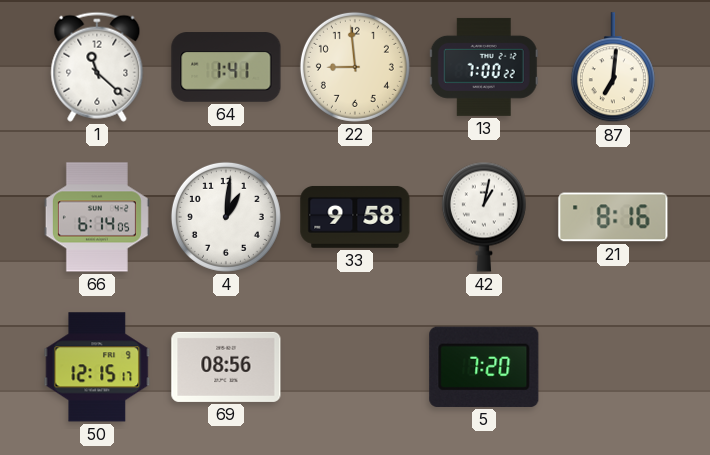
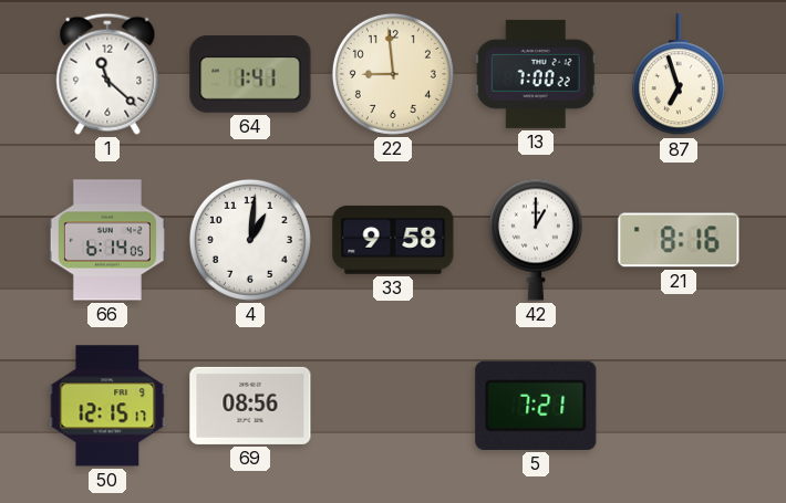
87: 7:01 -> 6:57
42: 1:02 -> 1:00
5: 7:20 -> 7:21
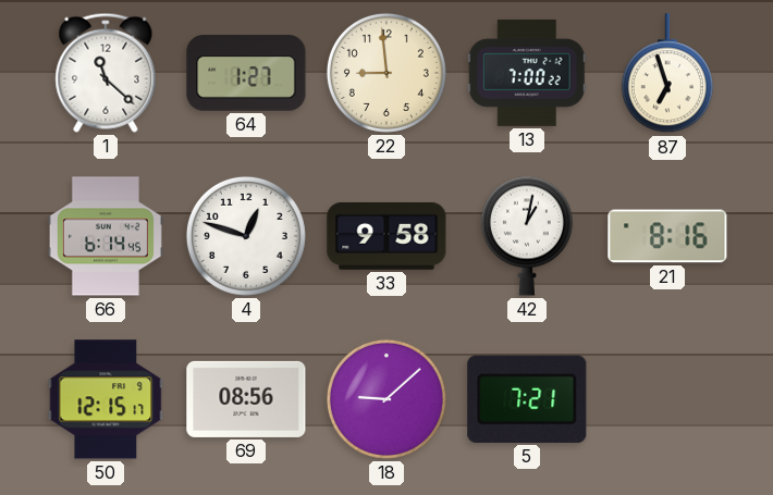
64: 1:41 -> 1:27
66: 6:14:05 -> 6:14:45
4: 1:01 -> 12:48
42: 1:00 -> 1:02
18: none -> 9:08
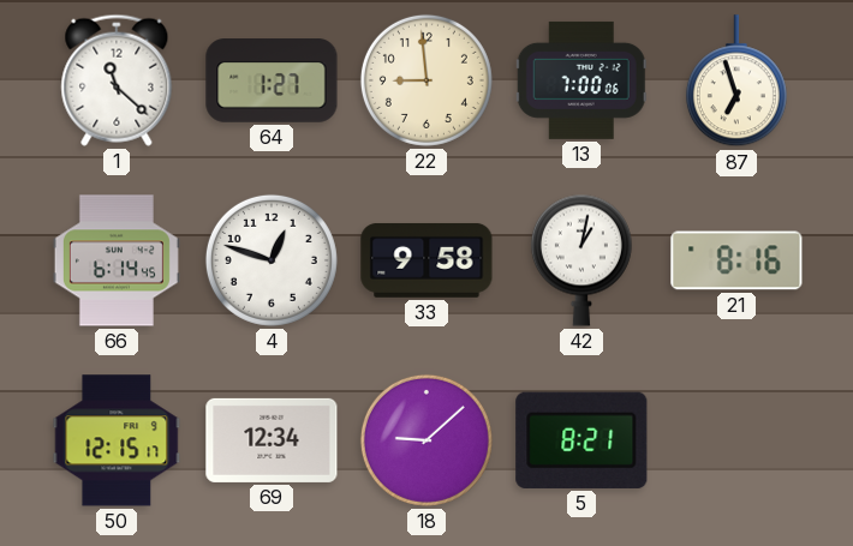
13: 7:00:22 -> 7:00:06
69: 08:56 -> 12:34
5: 7:21 -> 8:21
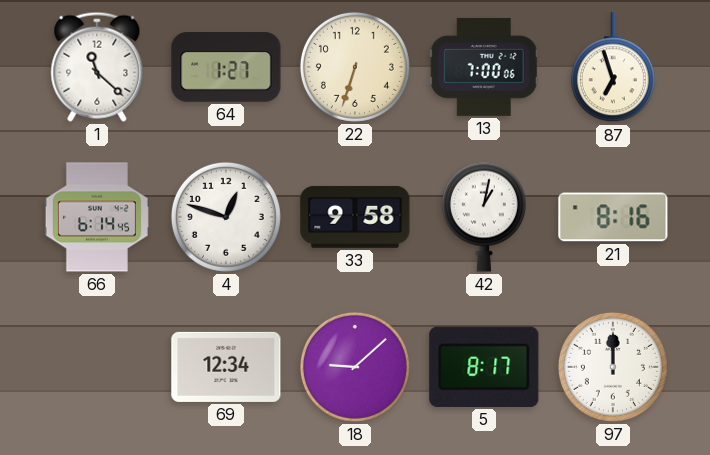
22: 8:59 -> 6:33
50: 12:15 -> none
5: 8:21 -> 8:17
97: none -> 12:00
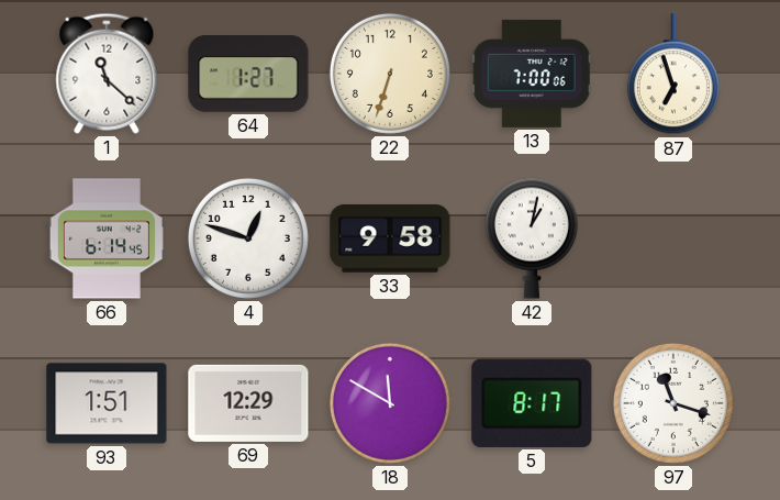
21: 8:16 -> none
93: none -> 1:51
69: 12:34 -> 12:29
18: 9:08 -> 11:50
97: 12:00 -> 11:18
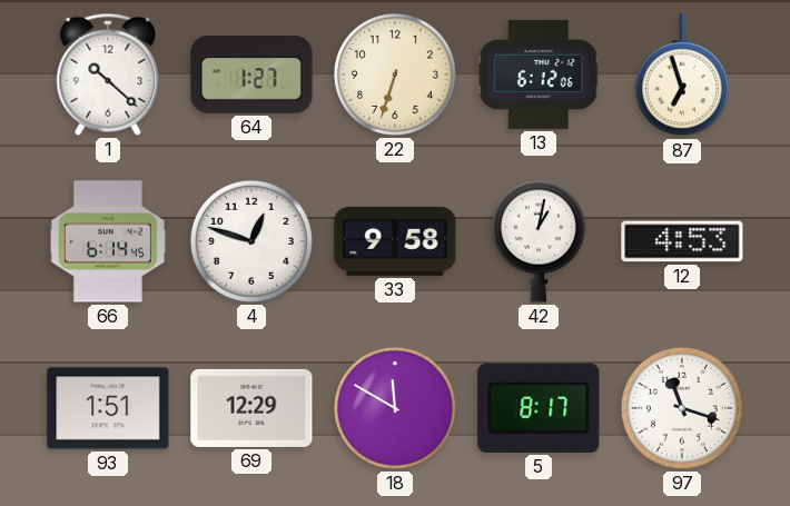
1: 11:22 -> 10:22
13: 7:00 -> 6:12
12: none -> 4:53
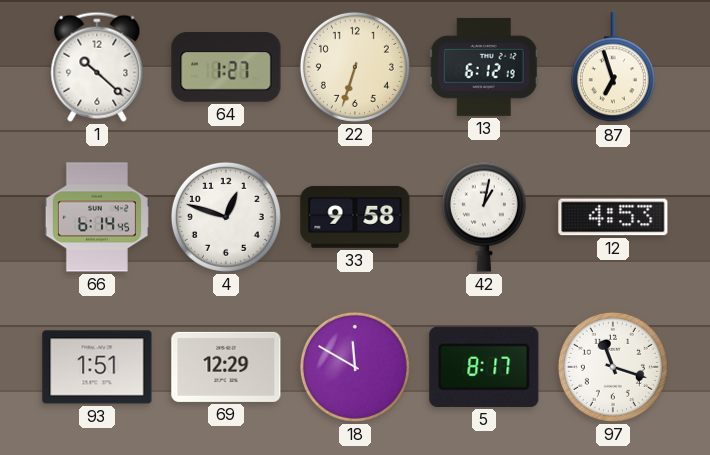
13: 6:12:06 -> 6:12:19
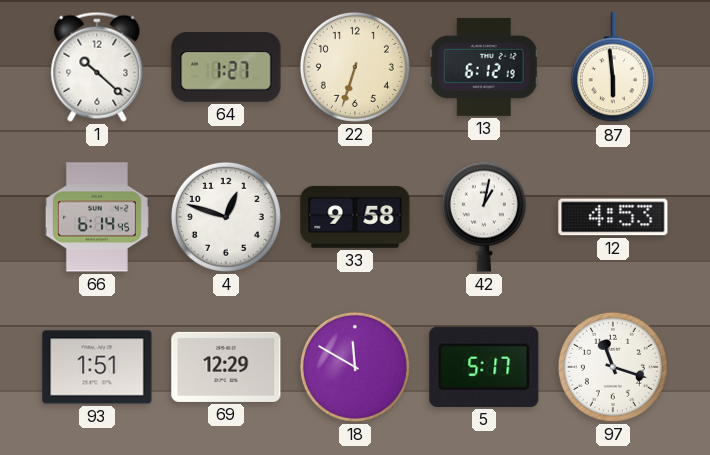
87: 6:57 -> 5:59
5: 8:17 -> 5:17
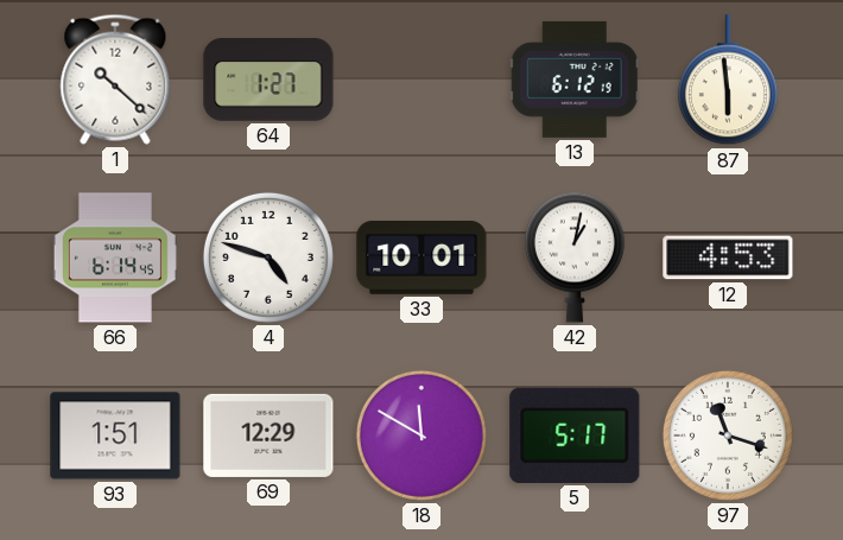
22: 6:33 -> none
4: 12:48 -> 4:48
33: 9:58 -> 10:01
